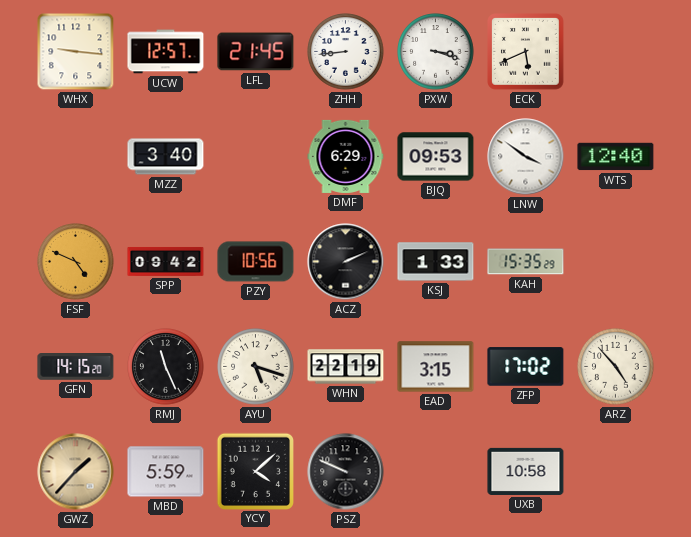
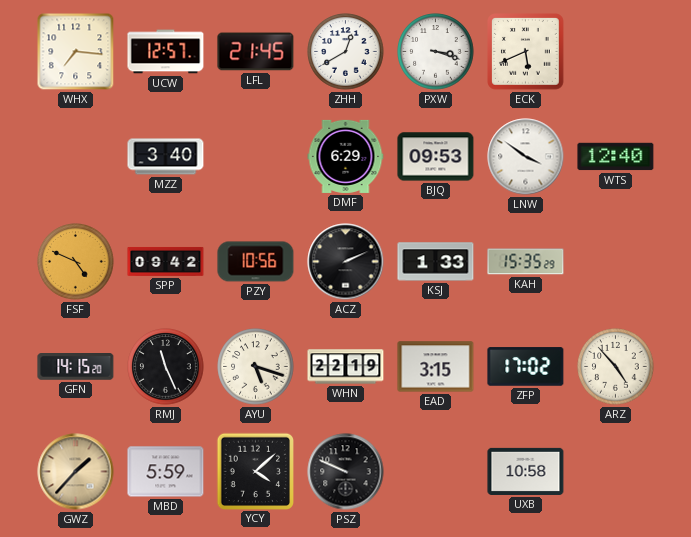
WHX: 9:16 -> 7:16
ZHH: 8:44 -> 12:40
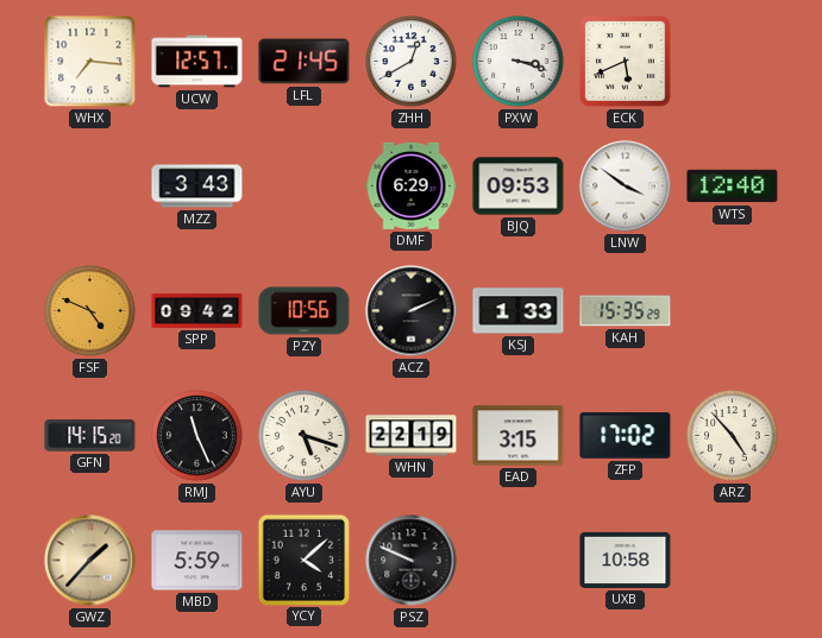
MZZ: 3:40 -> 3:43
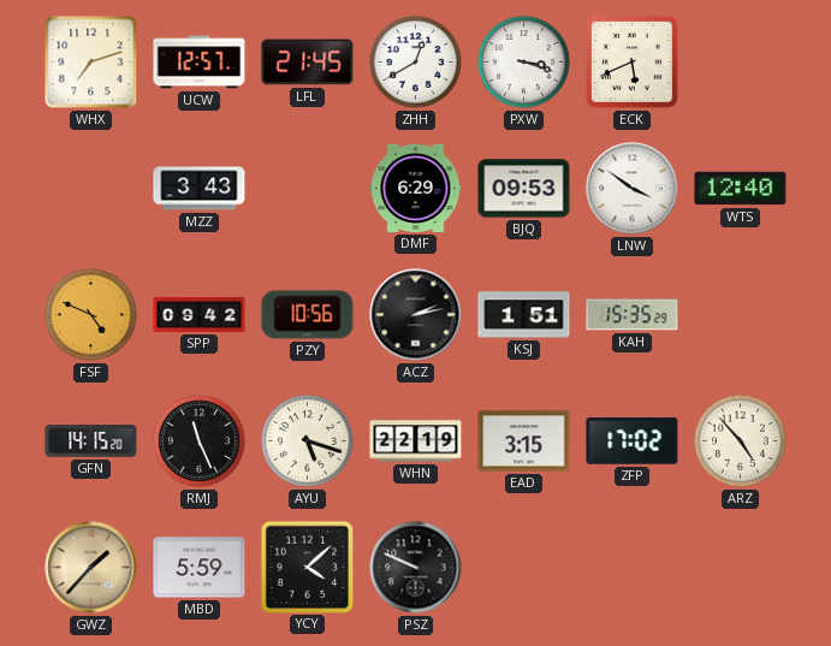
WHX: 7:16 -> 7:12
ACZ: 2:11 -> 2:13
KSJ: 1:33 -> 1:51
UXB: 10:58 -> none
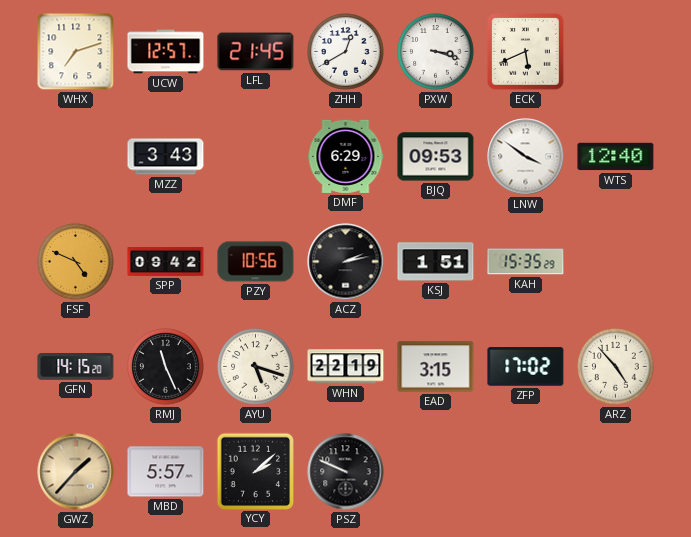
MBD: 5:59 -> 5:57
YCY: 4:08 -> 2:08
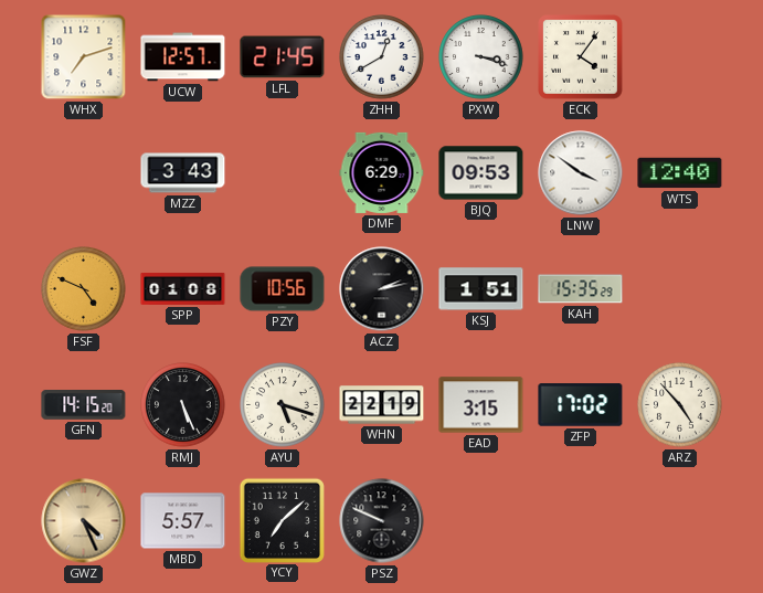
ECK: 5:41 -> 4:06
SPP: 09:42 -> 01:08
RMJ: 11:26 -> 5:26
GWZ: 1:37 -> 4:26
YCY: 2:08 -> 7:08
